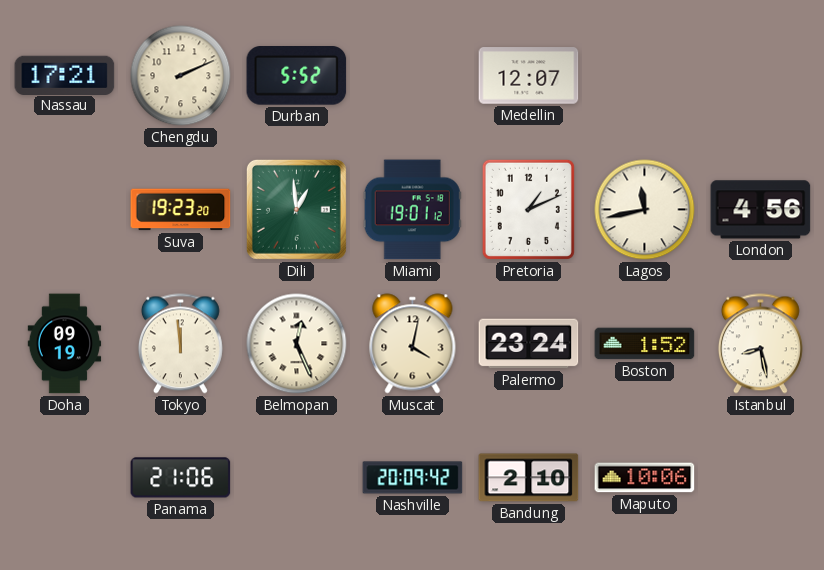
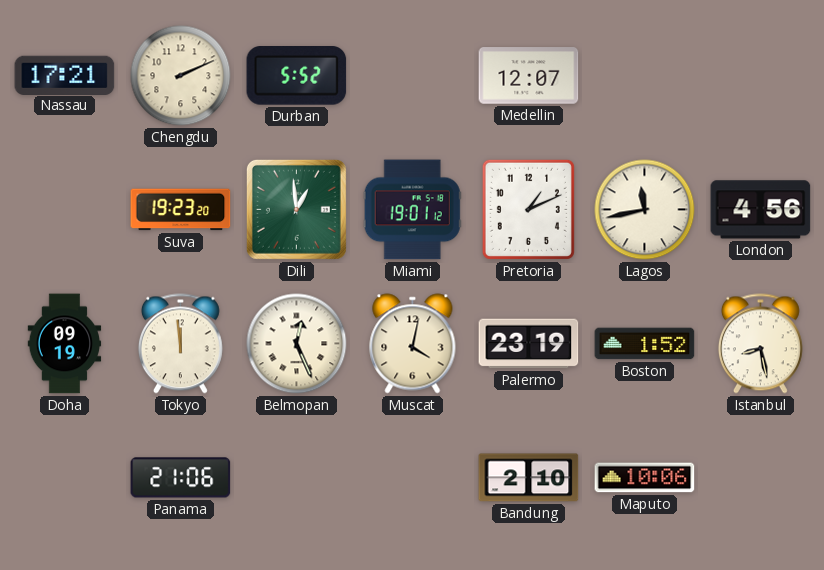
Palermo: 23:24 -> 23:19
Nashville: 20:09 -> none
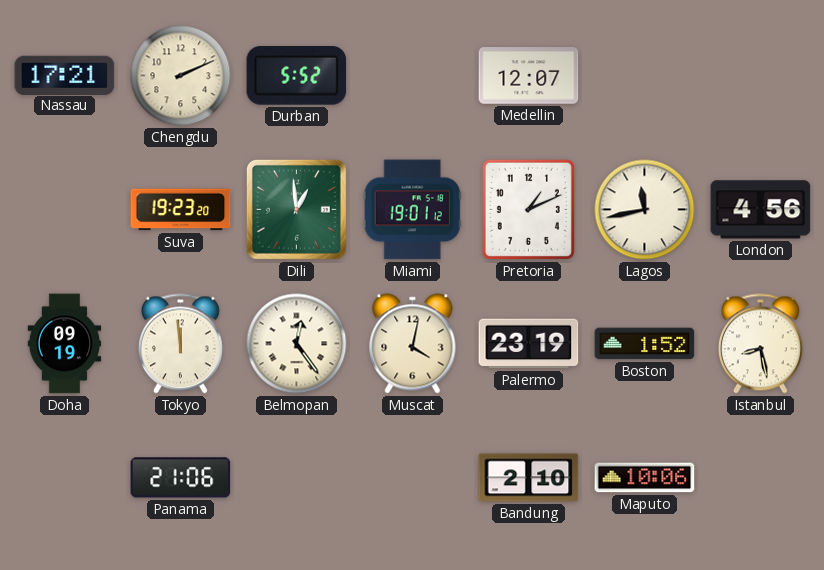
Belmopan: 12:26 -> 12:24
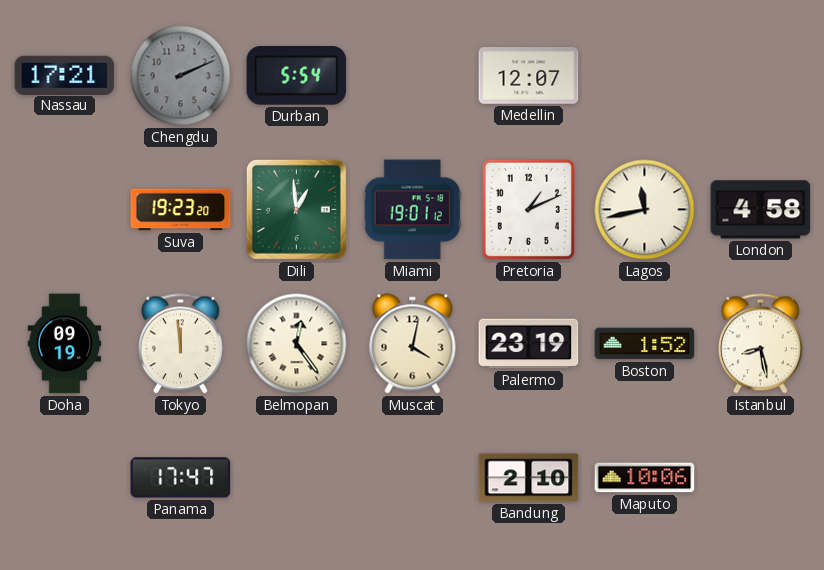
Chengdu dial: cream -> grey
Durban: 5:52 -> 5:54
London: 4:56 -> 4:58
Panama: 21:06 -> 17:47
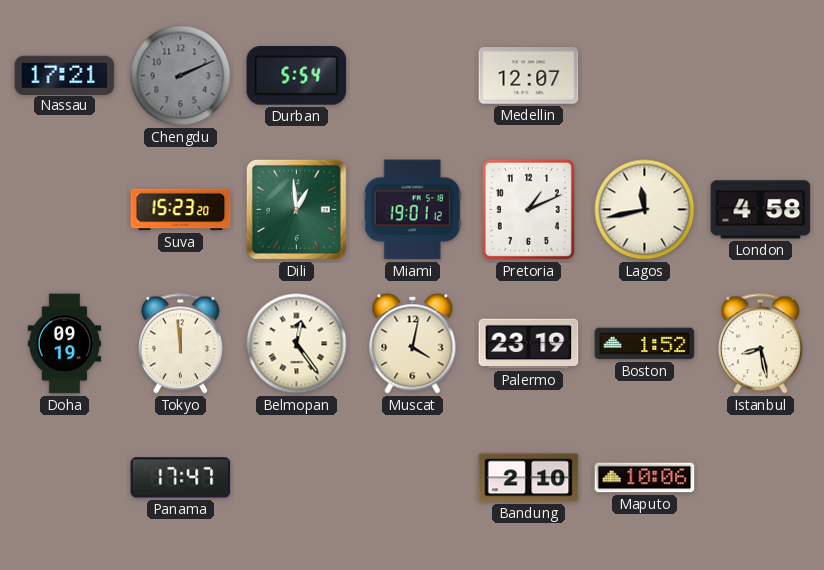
Suva: 19:23 -> 15:23
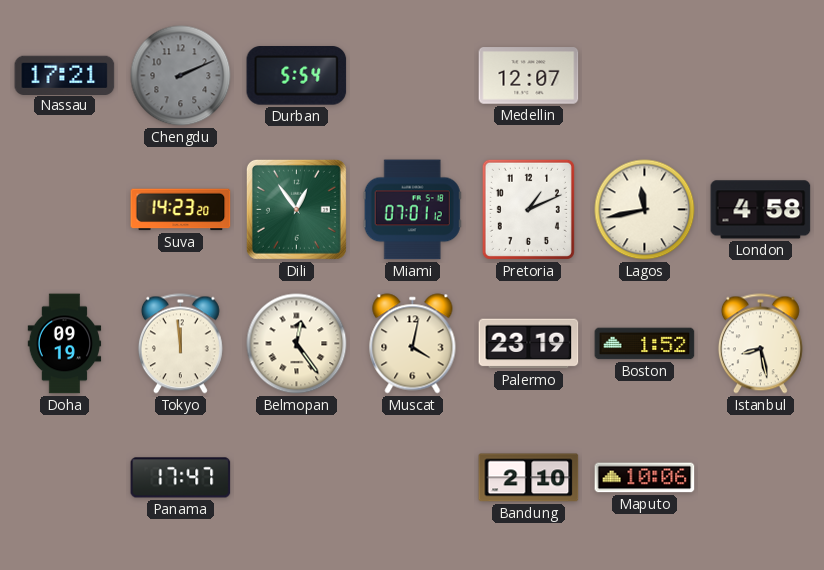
Suva: 15:23 -> 14:23
Dili: 12:59 -> 12:54
Miami: 19:01 -> 07:01
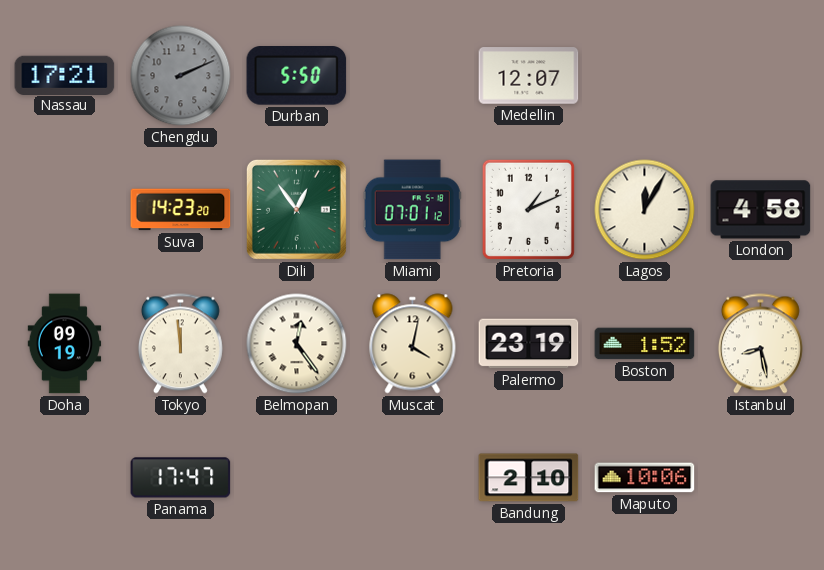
Durban: 5:54 -> 5:50
Lagos: 11:43 -> 12:05
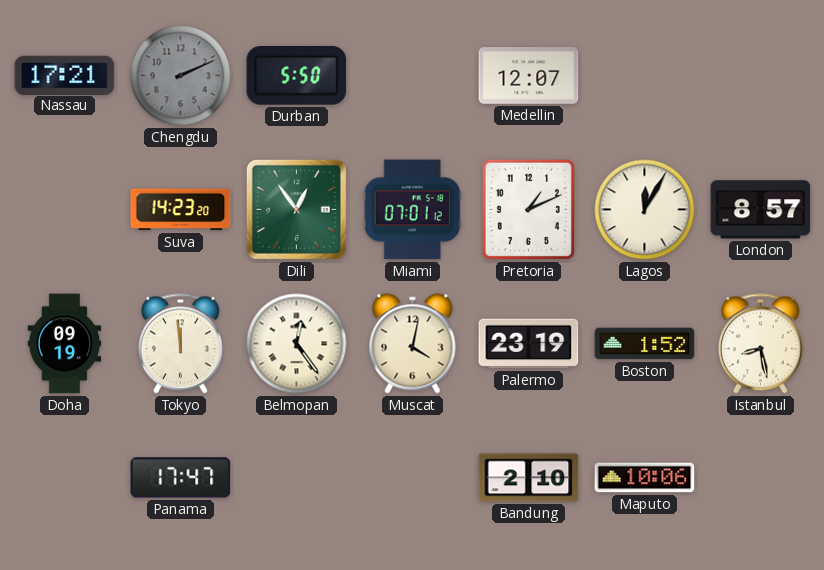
London: 4:58 -> 8:57
